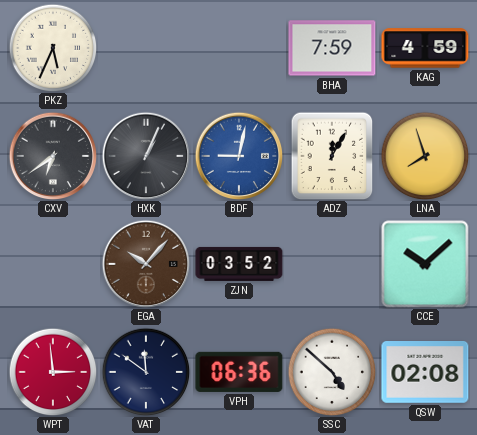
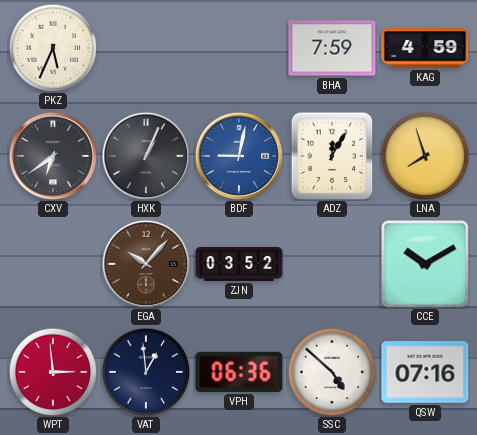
CCE: 10:08 -> 10:10
VAT: 11:51 -> 12:59
QSW: 02:08 -> 07:16
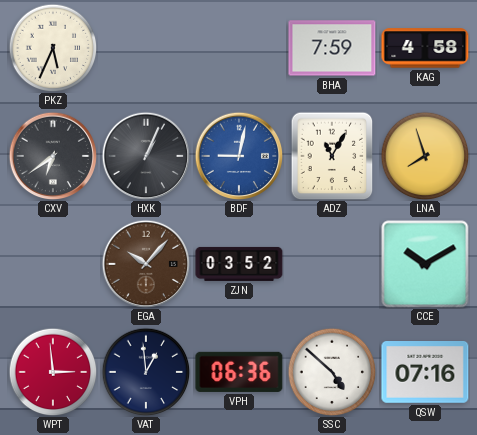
KAG: 4:59 -> 4:58
ADZ: 12:05 -> 11:05
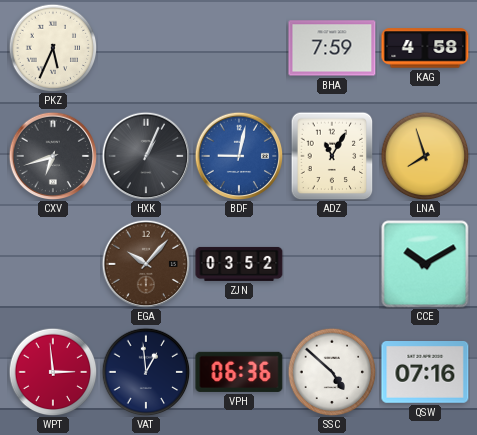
CXV: 6:39 -> 6:42
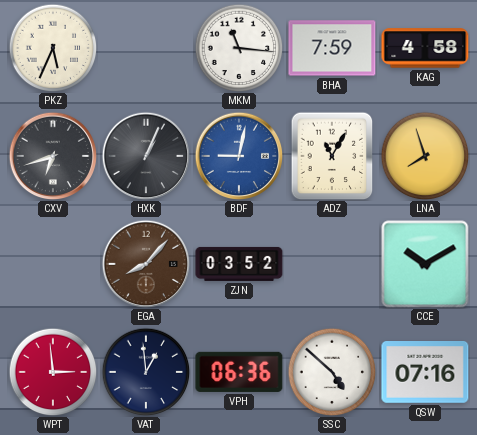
MKM: none -> 11:16
EGA: 10:07 -> 8:07
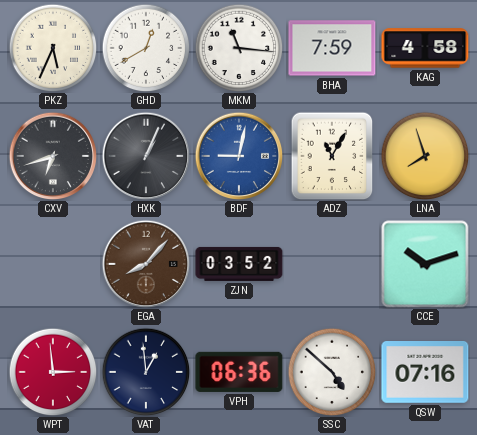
GHD: none -> 12:40
CCE: 10:10 -> 10:12
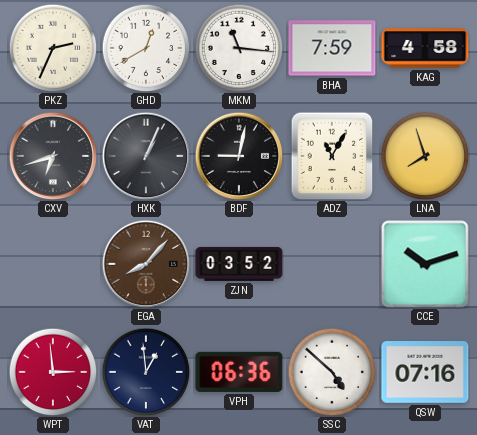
PKZ: 5:34 -> 2:34
BDF dial: blue -> black
